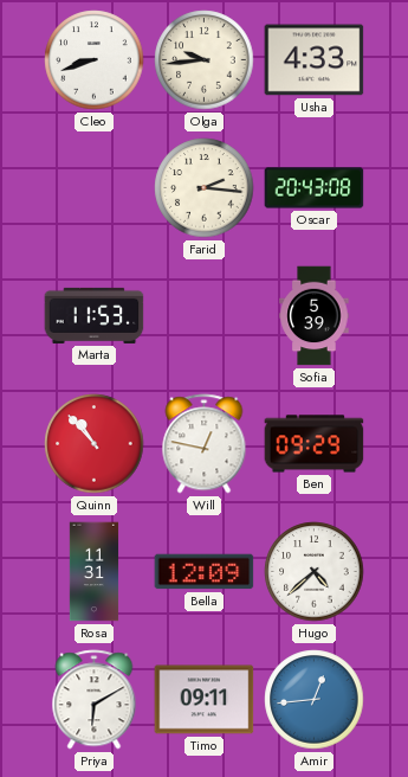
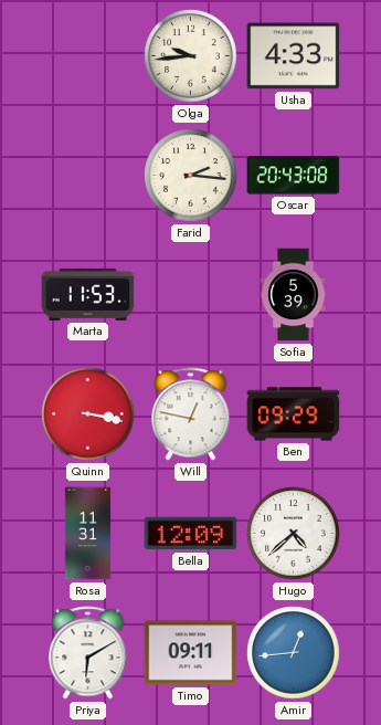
Cleo: 8:42 -> none
Quinn: 10:53 -> 3:17
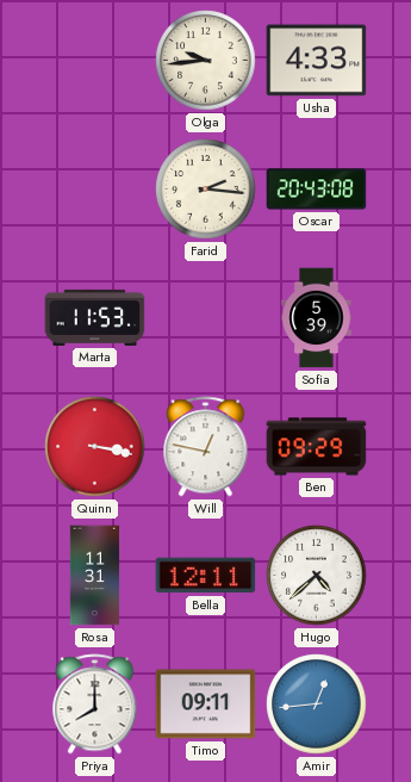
Bella: 12:09 -> 12:11
Priya: 6:10 -> 8:00
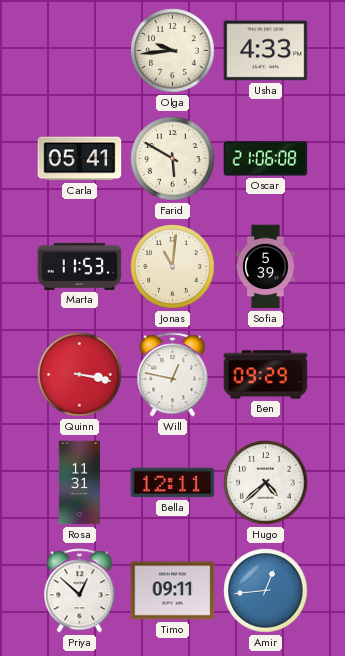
Carla: none -> 05:41
Farid: 2:16 -> 5:50
Oscar: 20:43 -> 21:06
Jonas: none -> 11:01
Priya: 8:00 -> 12:52
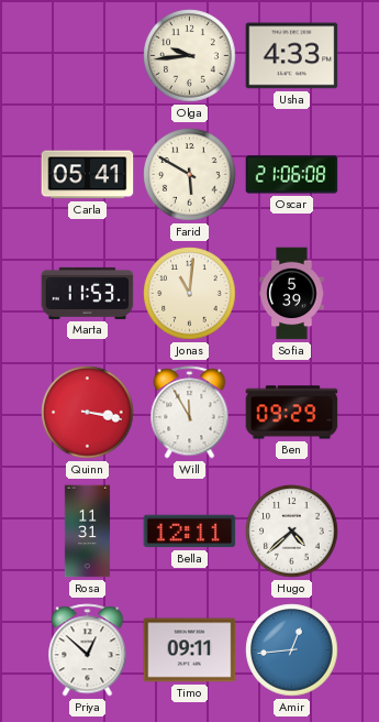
Will: 12:47 -> 11:55
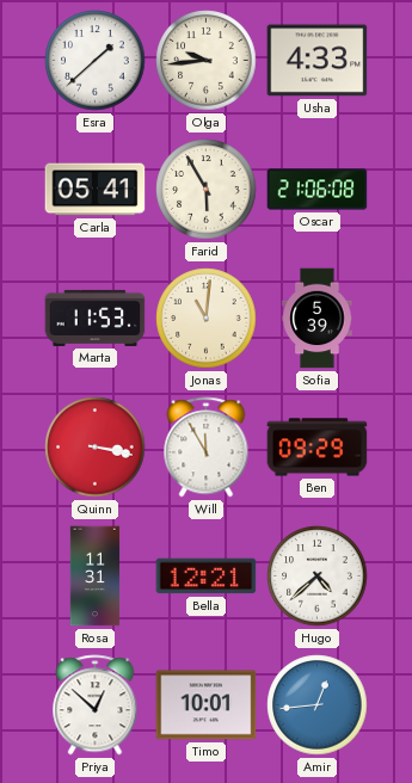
Esra: none -> 1:38
Farid: 5:50 -> 5:55
Bella: 12:11 -> 12:21
Timo: 09:11 -> 10:01
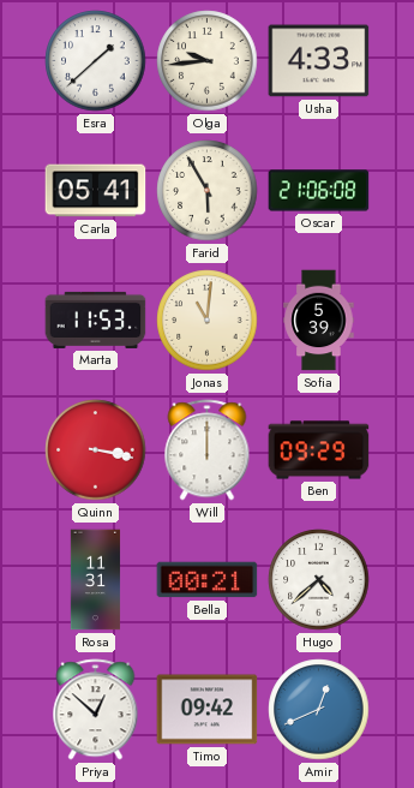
Will: 11:55 -> 12:00
Bella: 12:21 -> 00:21
Timo: 10:01 -> 09:42
Amir: 12:44 -> 12:41
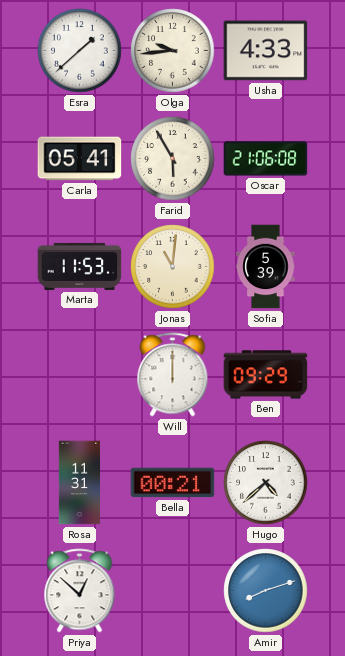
Quinn: 3:17 -> none
Timo: 09:42 -> none
Amir: 12:41 -> 8:12
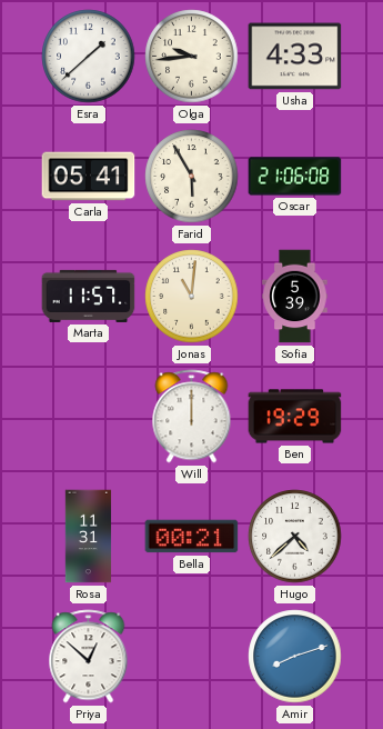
Marta: 11:53 -> 11:57
Ben: 09:29 -> 19:29
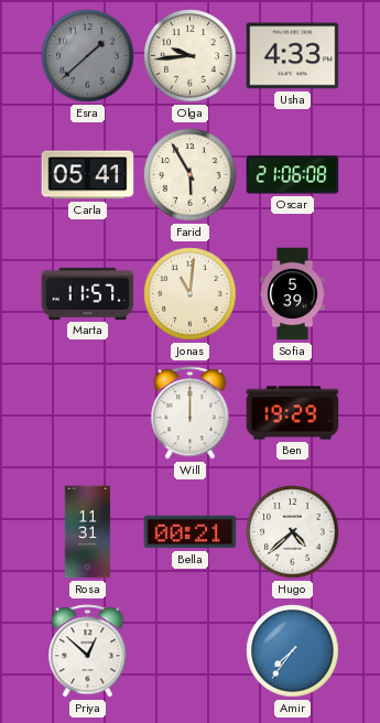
Esra dial: white -> grey
Amir: 8:12 -> 7:36
